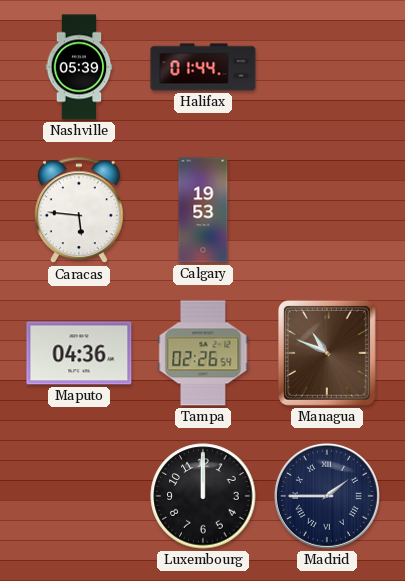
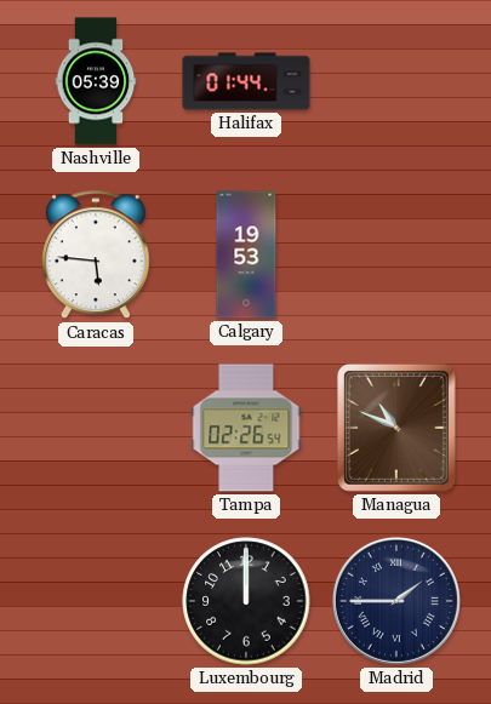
Maputo: 04:36 -> none
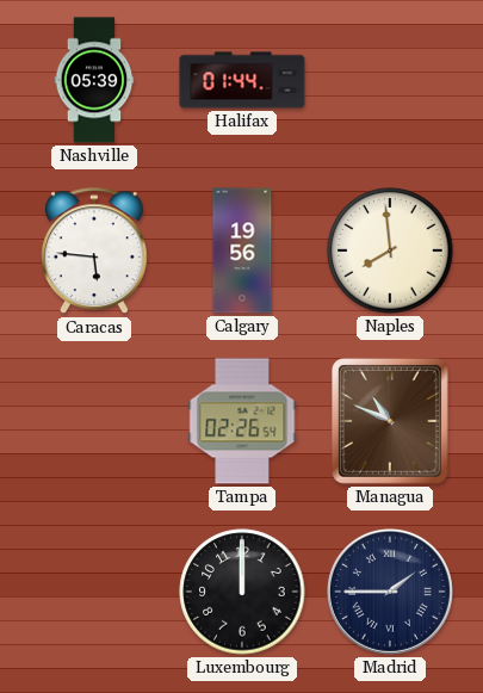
Calgary: 19:53 -> 19:56
Naples: none -> 7:59
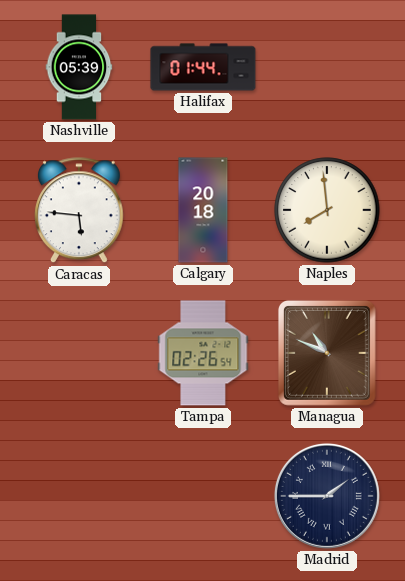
Calgary: 19:56 -> 20:18
Luxembourg: 12:00 -> none
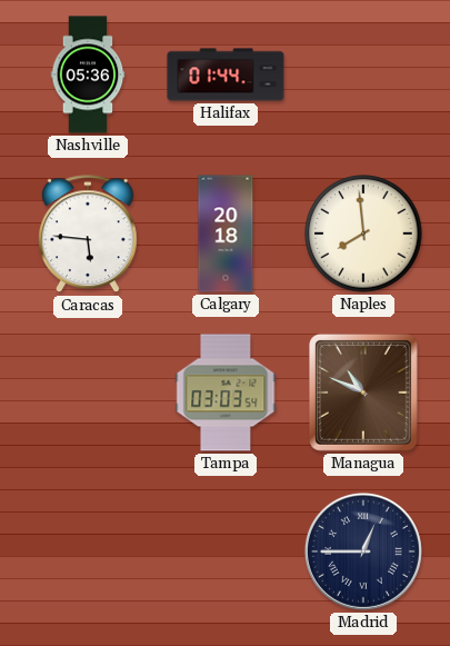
Nashville: 05:39 -> 05:36
Tampa: 02:26 -> 03:03
Madrid: 1:45 -> 12:45
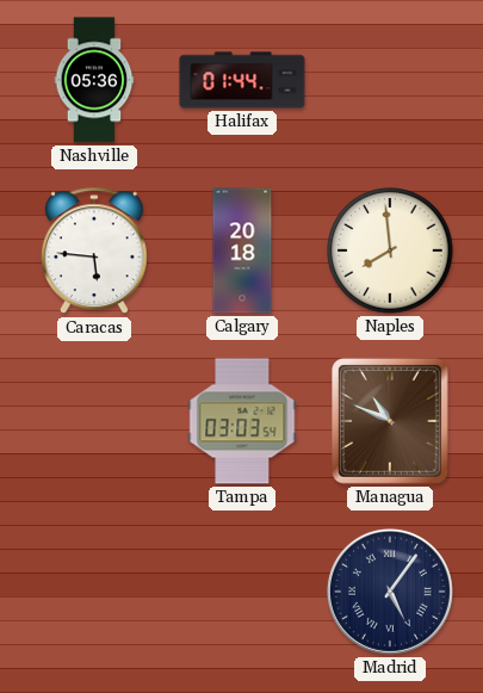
Madrid: 12:45 -> 5:06
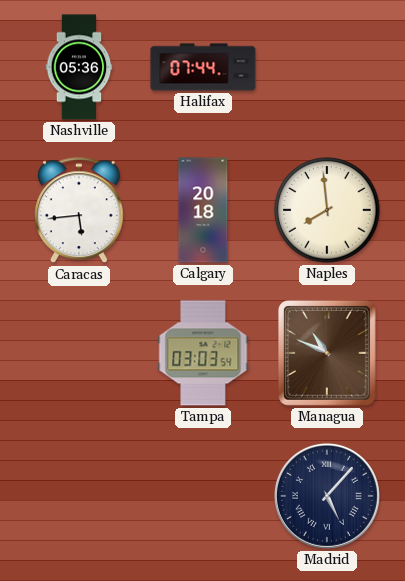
Halifax: 01:44 -> 07:44
Caracas: 5:46 -> 5:44
Madrid: 5:06 -> 5:07
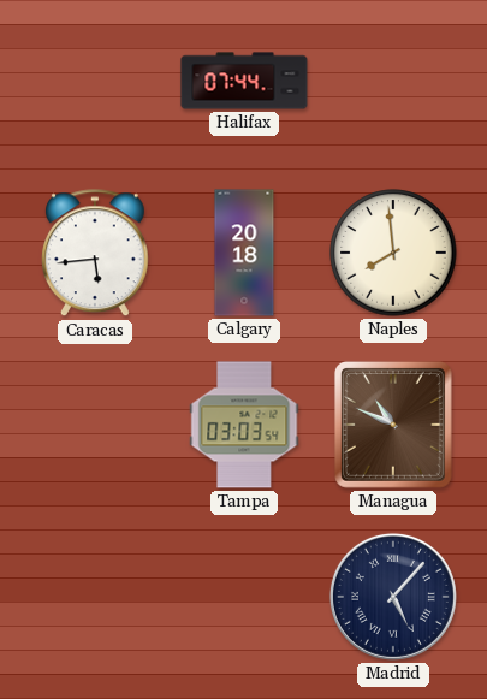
Nashville: 05:36 -> none
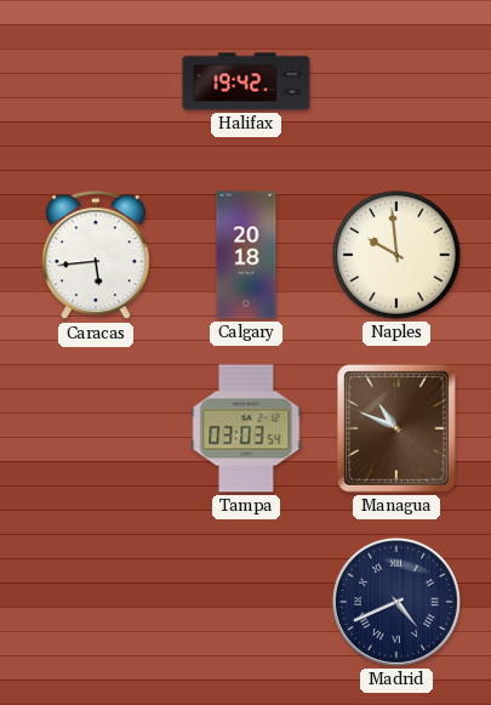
Halifax: 07:44 -> 19:42
Naples: 7:59 -> 9:59
Madrid: 5:07 -> 4:41
